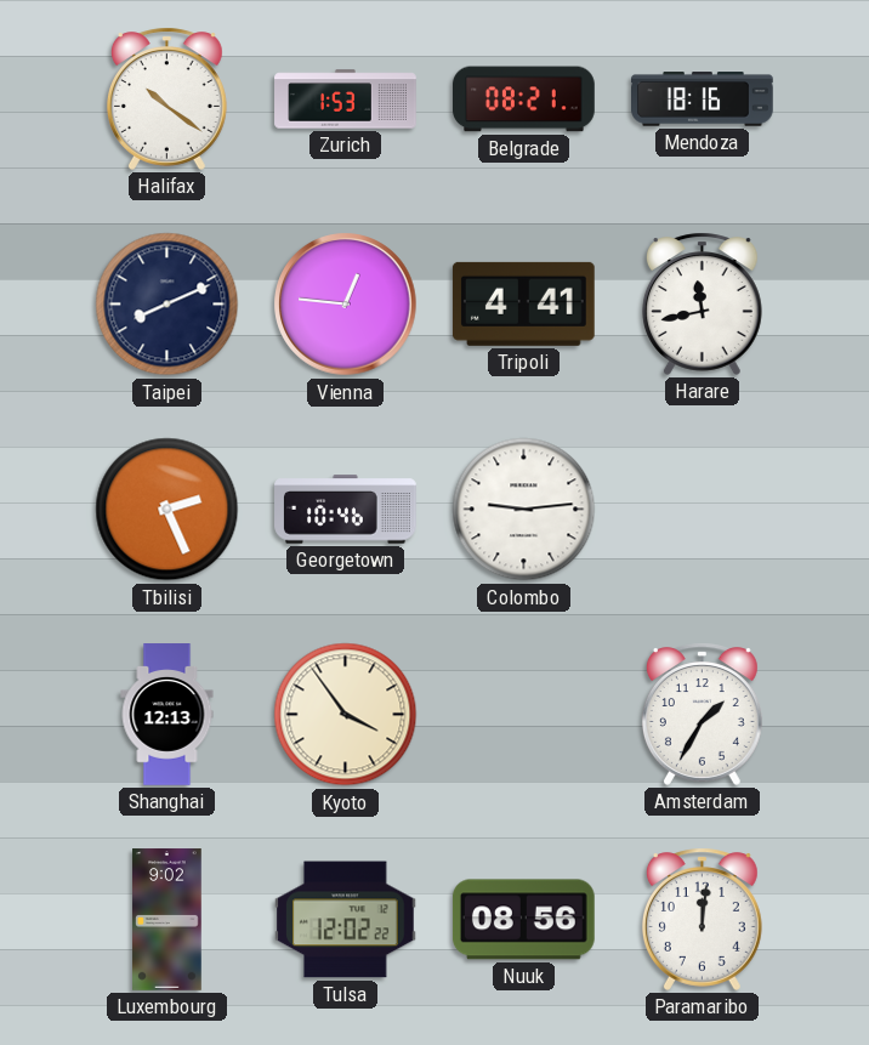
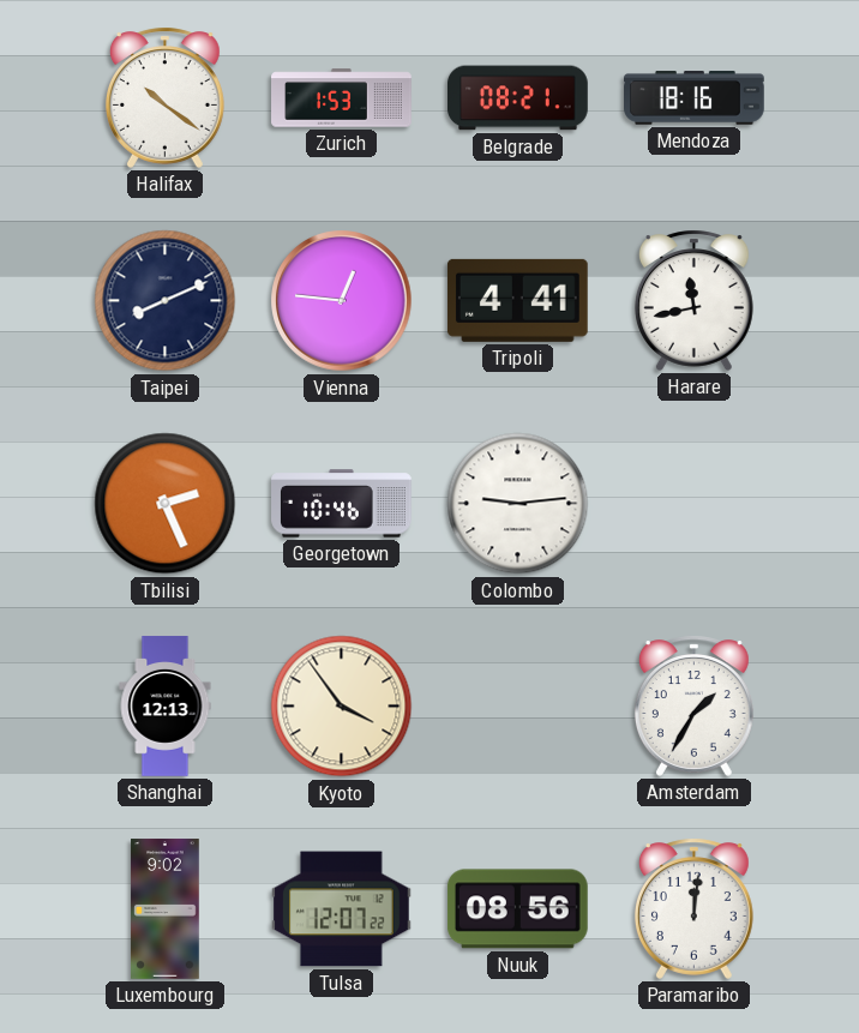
Tulsa: 12:02 -> 12:07
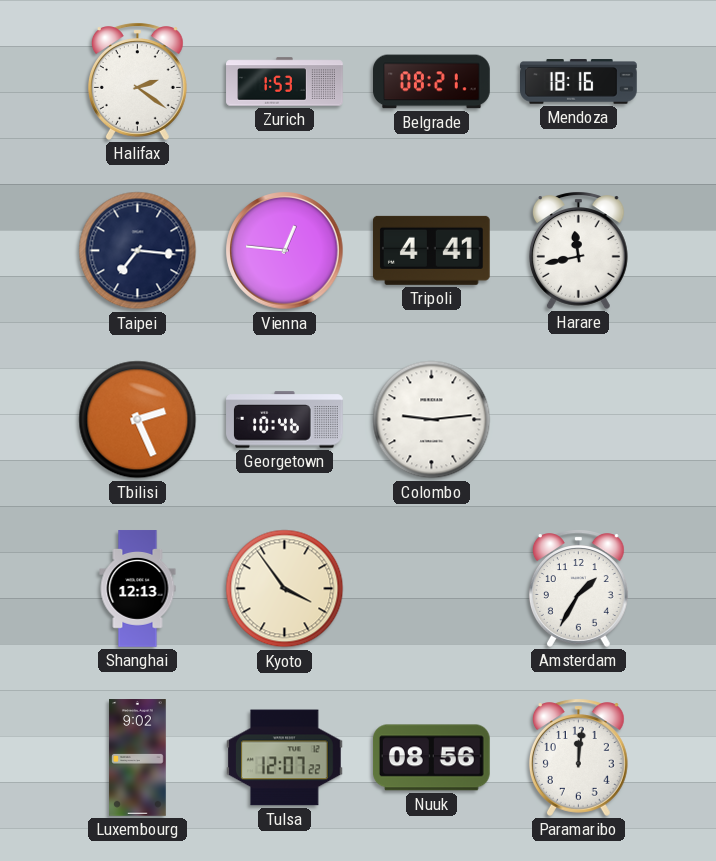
Halifax: 10:21 -> 2:21
Taipei: 8:11 -> 7:16
